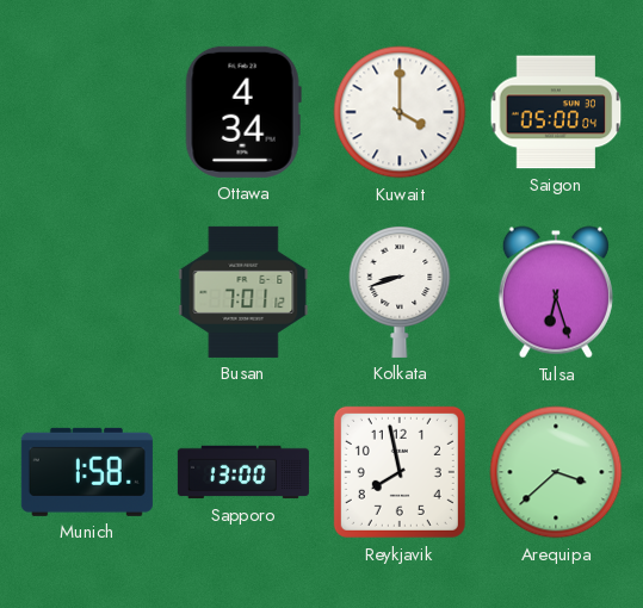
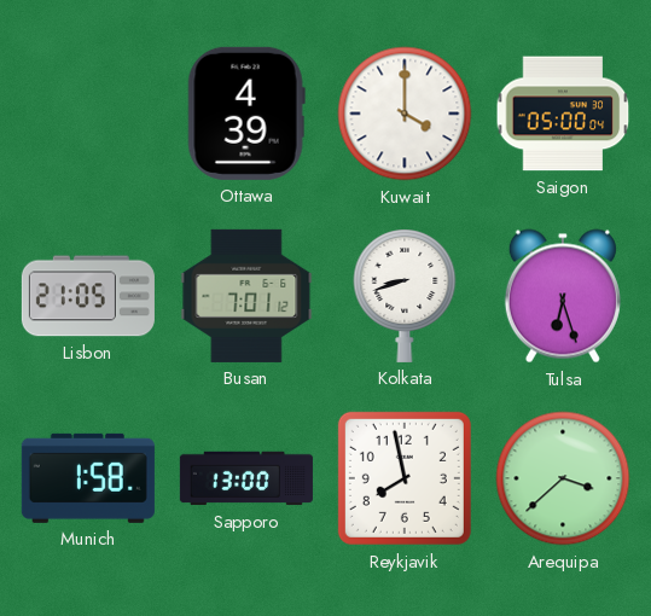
Ottawa: 4:34 -> 4:39
Lisbon: none -> 21:05
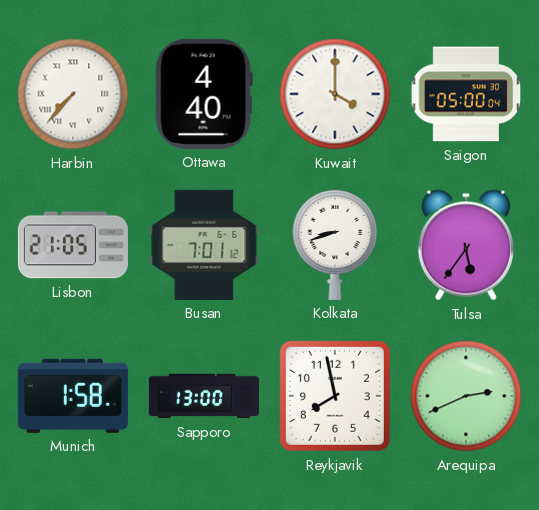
Harbin: none -> 7:37
Ottawa: 4:39 -> 4:40
Tulsa: 6:27 -> 5:36
Arequipa: 3:38 -> 2:41
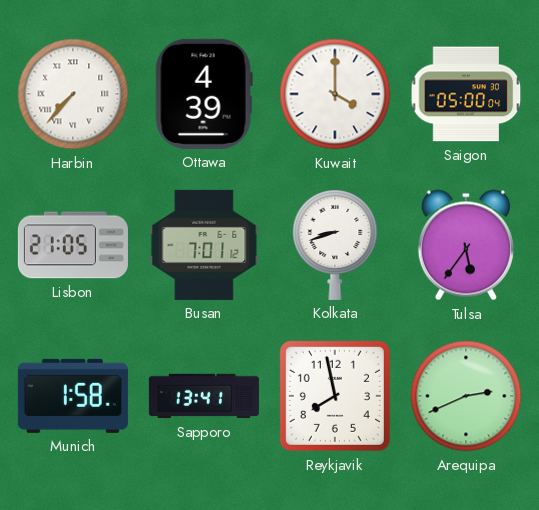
Ottawa: 4:40 -> 4:39
Sapporo: 13:00 -> 13:41
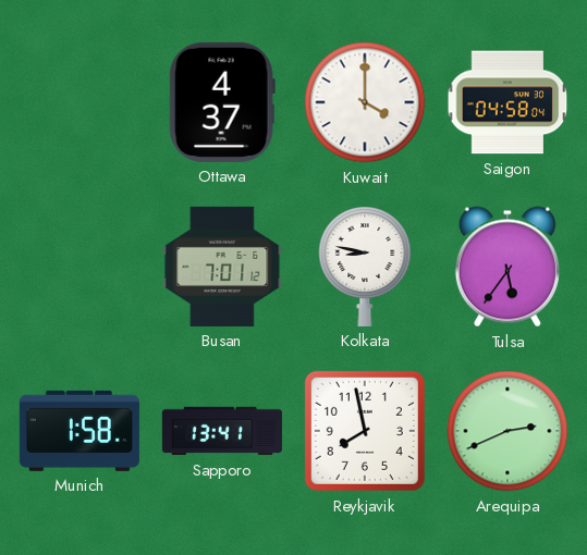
Harbin: 7:37 -> none
Ottawa: 4:39 -> 4:37
Saigon: 05:00 -> 04:58
Lisbon: 21:05 -> none
Kolkata: 8:42 -> 8:47
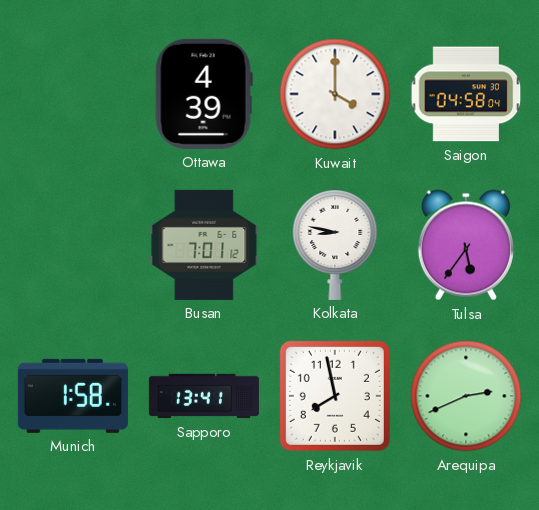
Ottawa: 4:37 -> 4:39
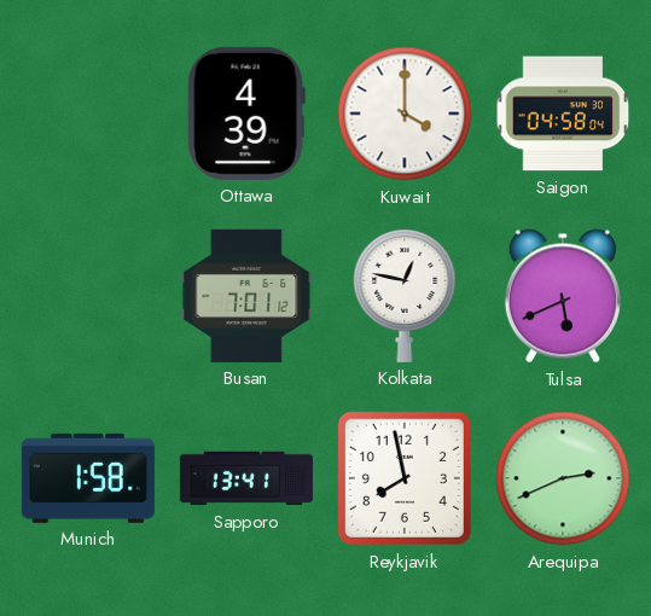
Kolkata: 8:47 -> 12:47
Tulsa: 5:36 -> 5:41
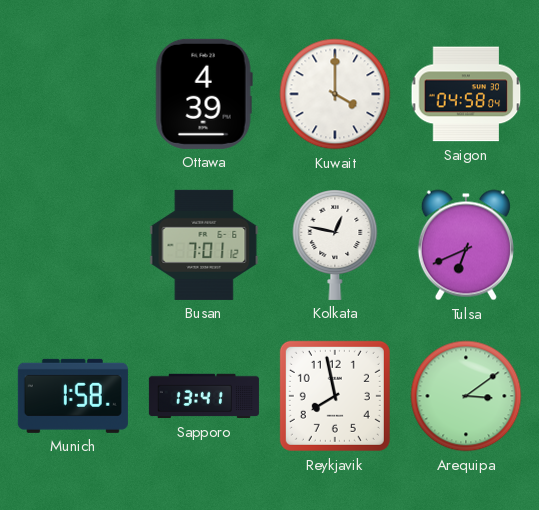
Tulsa: 5:41 -> 6:41
Arequipa: 2:41 -> 3:09
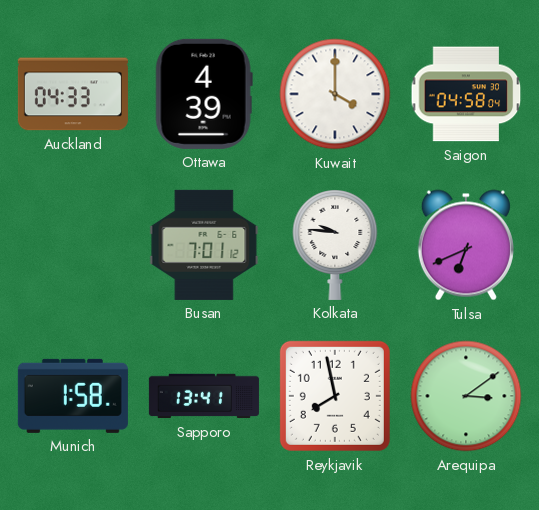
Auckland: none -> 04:33
Kolkata: 12:47 -> 9:46
